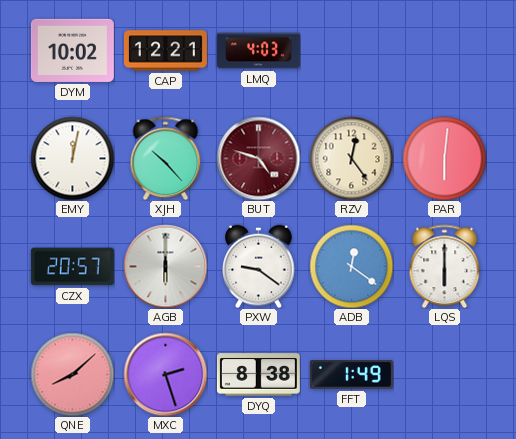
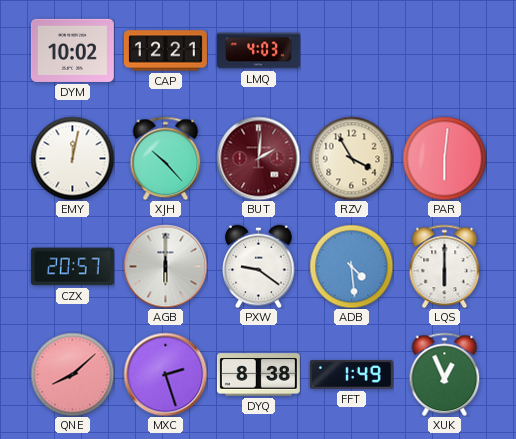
BUT: 4:48 -> 2:01
RZV: 12:24 -> 3:55
ADB: 12:21 -> 4:29
XUK: none -> 12:56
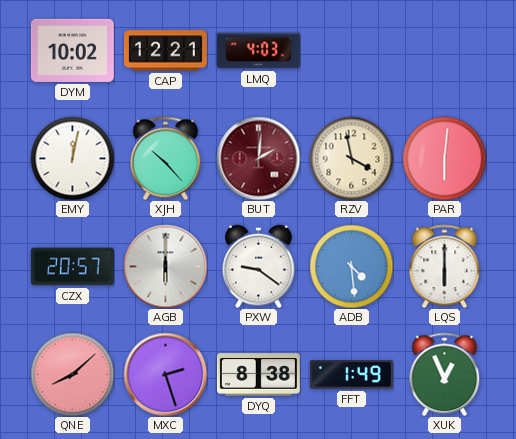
RZV: 3:55 -> 3:58
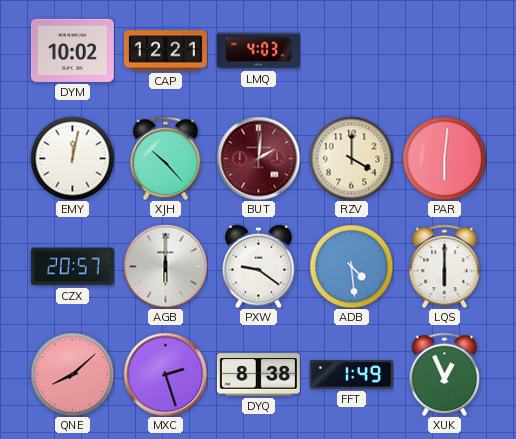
RZV: 3:58 -> 4:00
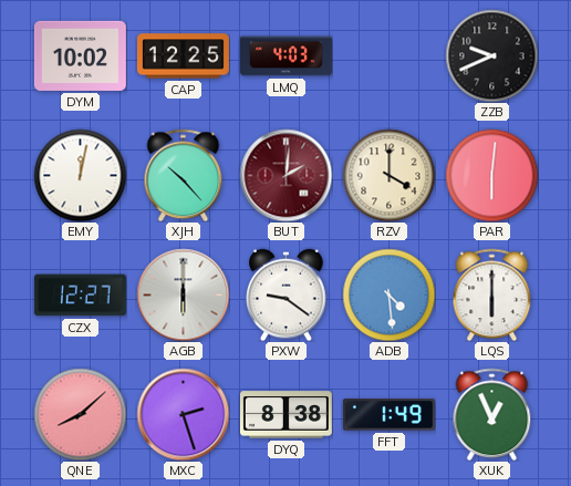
CAP: 12:21 -> 12:25
ZZB: none -> 9:41
CZX: 20:57 -> 12:27
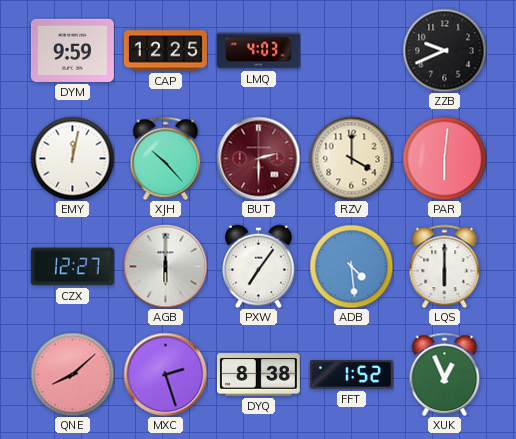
DYM: 10:02 -> 9:59
BUT: 2:01 -> 2:30
PXW: 9:21 -> 7:06
FFT: 1:49 -> 1:52
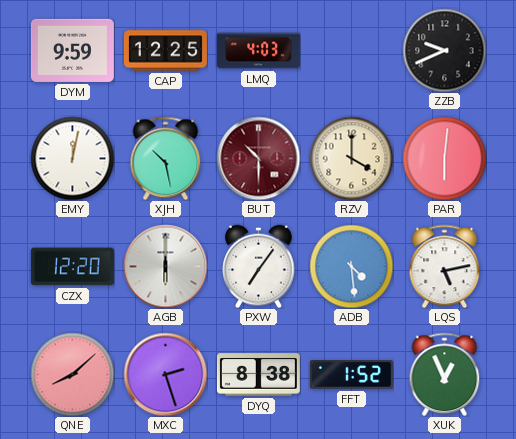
XJH: 10:23 -> 10:28
BUT: 2:30 -> 10:30
CZX: 12:27 -> 12:20
LQS: 6:00 -> 5:13
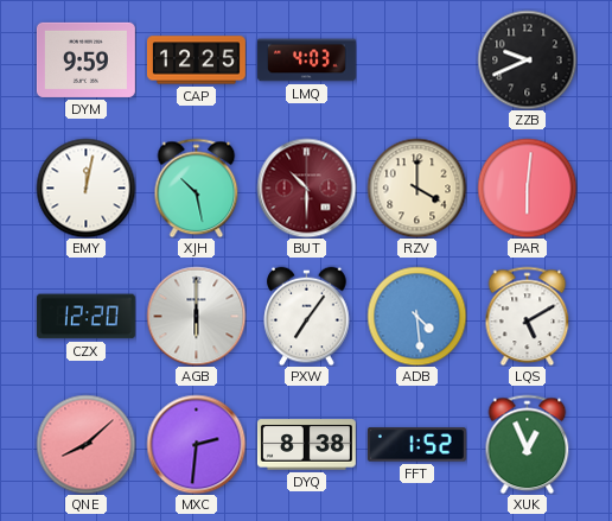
LQS: 5:13 -> 5:10
MXC: 2:27 -> 2:31
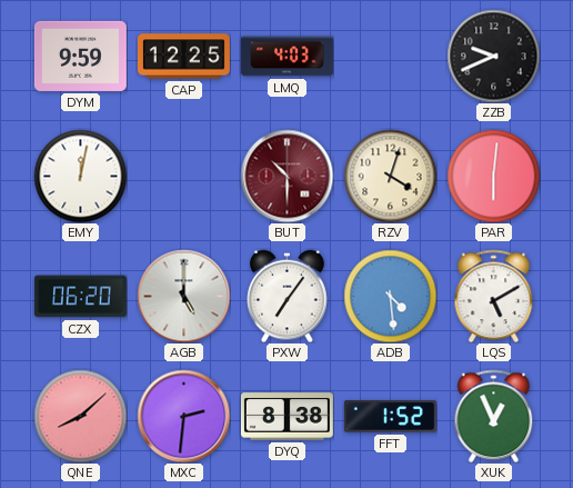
XJH: 10:28 -> none
RZV: 4:00 -> 4:03
CZX: 12:20 -> 06:20
AGB: 6:00 -> 5:00
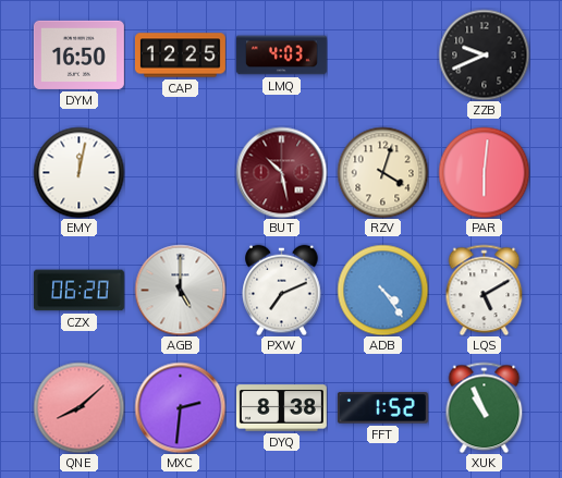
DYM: 9:59 -> 16:50
BUT: 10:30 -> 10:28
PXW: 7:06 -> 7:11
ADB: 4:29 -> 4:24
XUK: 12:56 -> 10:56
